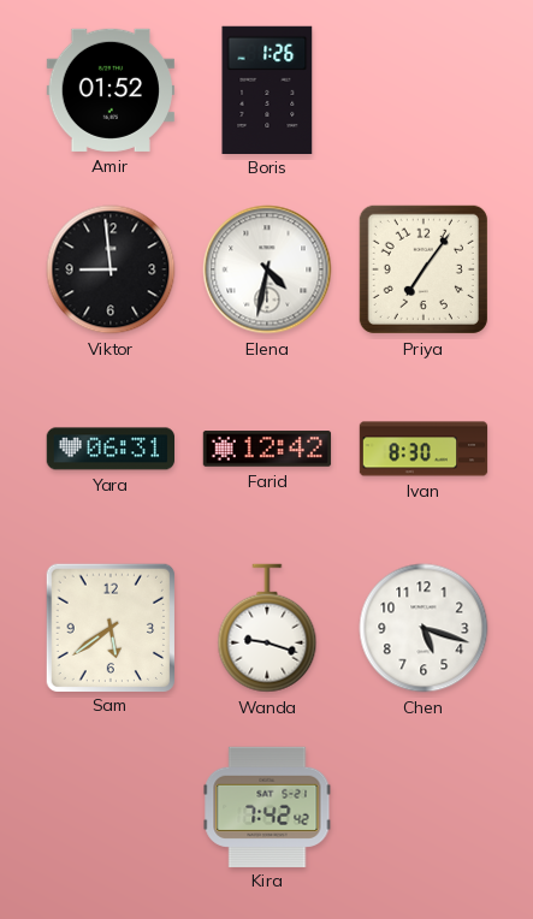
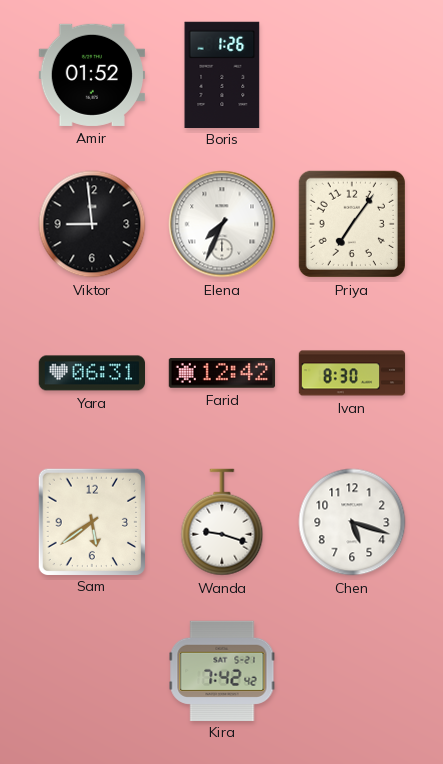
Elena: 4:32 -> 7:34
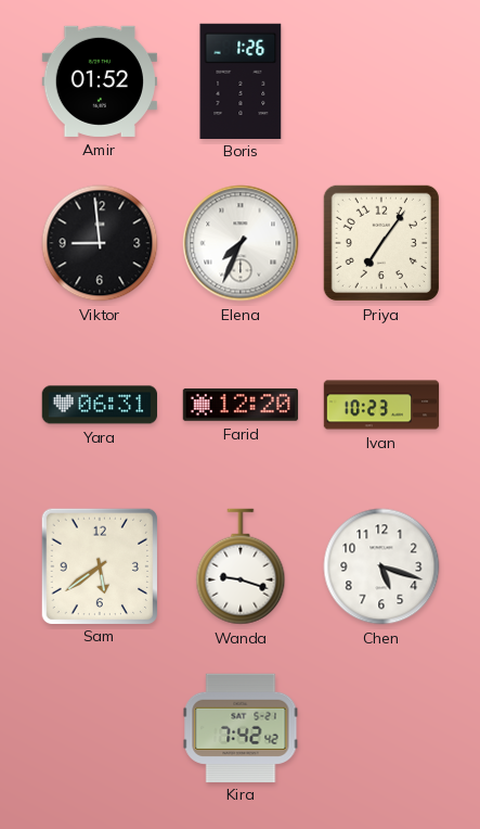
Farid: 12:42 -> 12:20
Ivan: 8:30 -> 10:23
